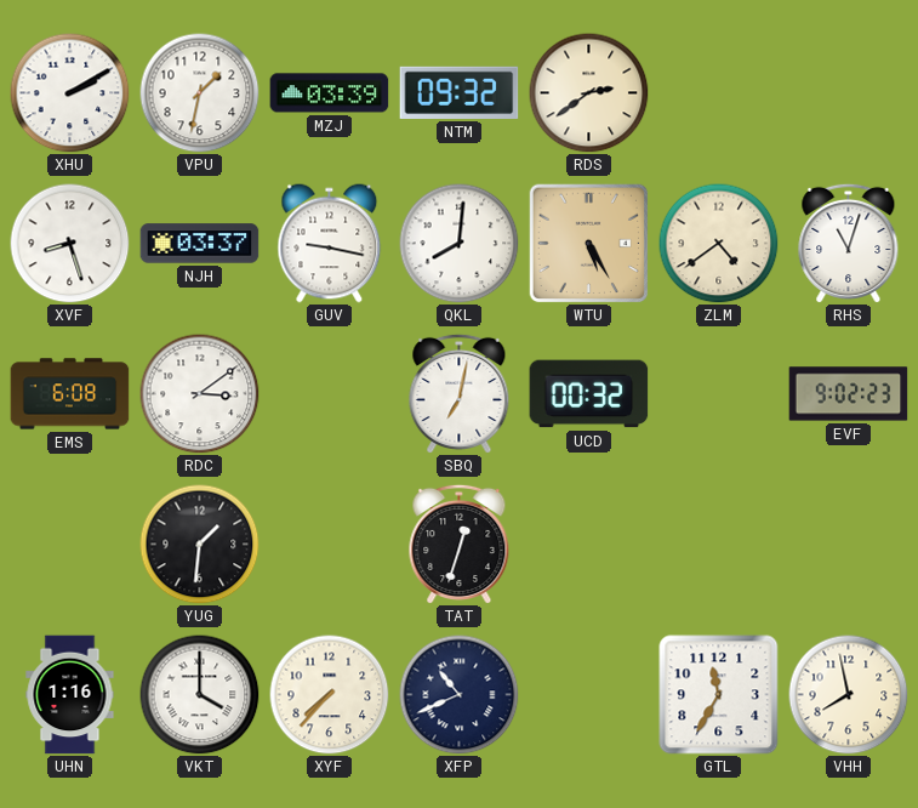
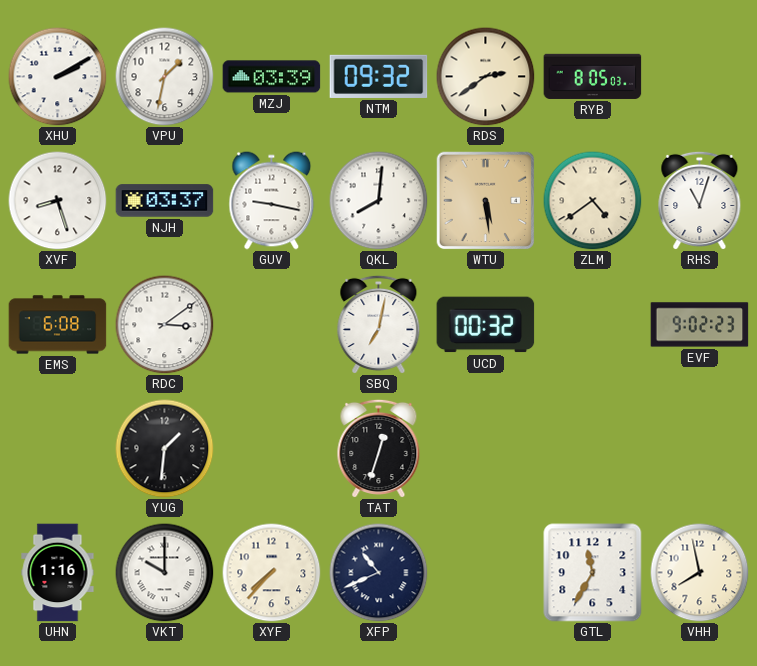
RYB: none -> 8:05
WTU: 5:25 -> 5:29
VKT: 4:00 -> 10:00
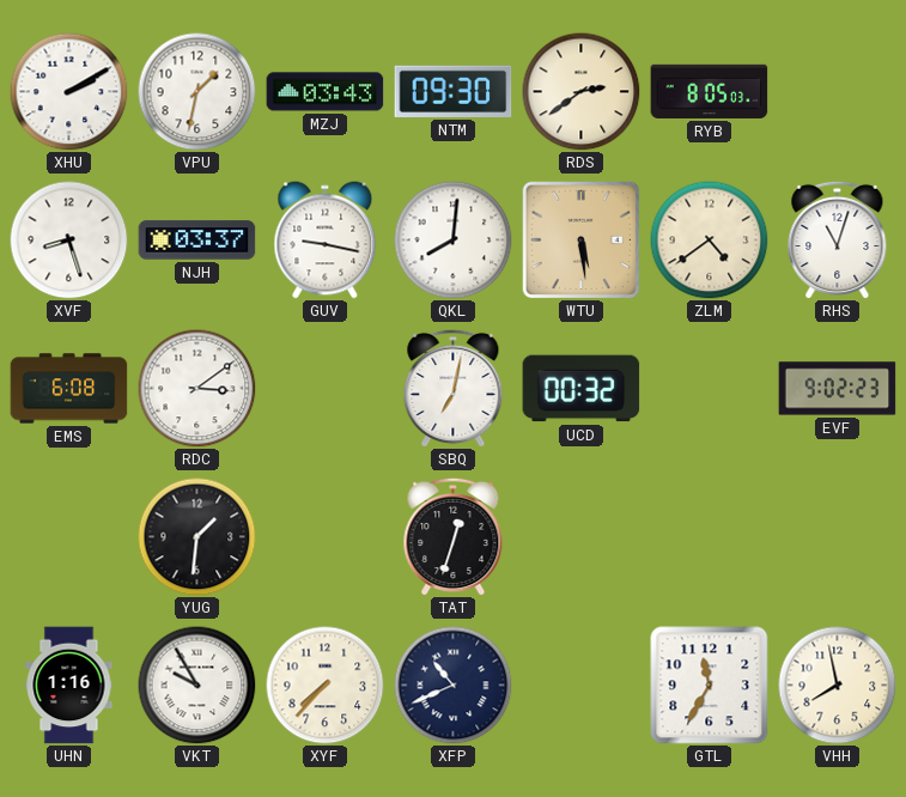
MZJ: 03:39 -> 03:43
NTM: 09:32 -> 09:30
VKT: 10:00 -> 9:55
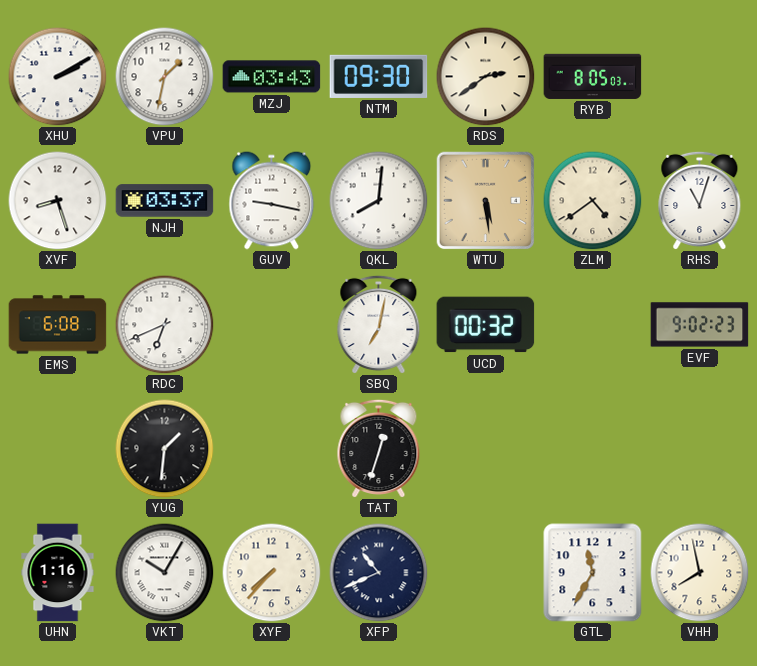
RDC: 3:09 -> 6:41
VKT: 9:55 -> 10:05
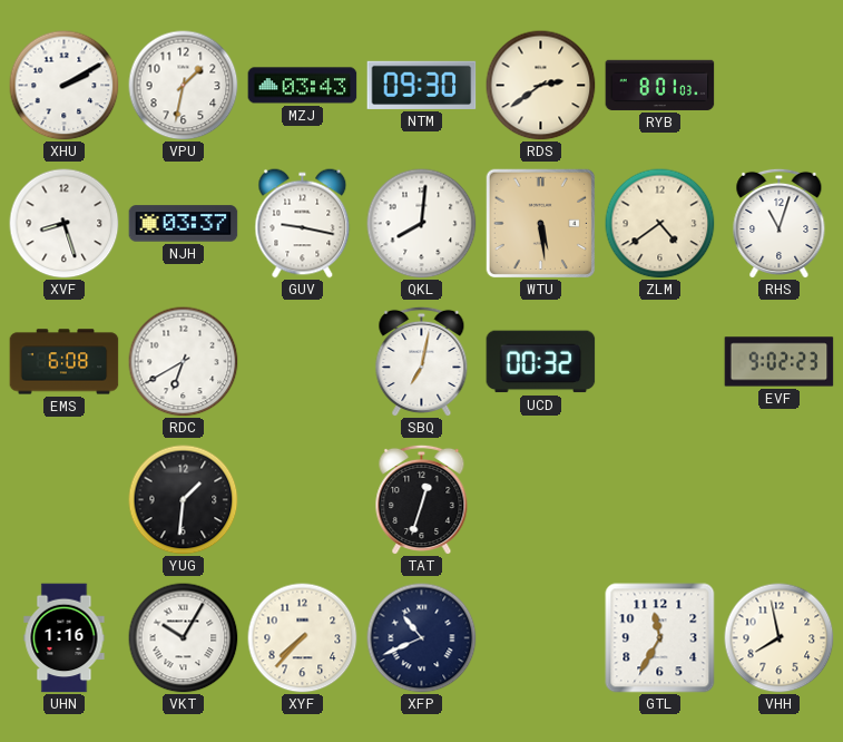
RYB: 8:05 -> 8:01
RDC: 6:41 -> 6:40
